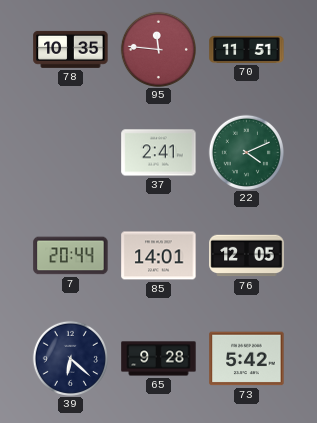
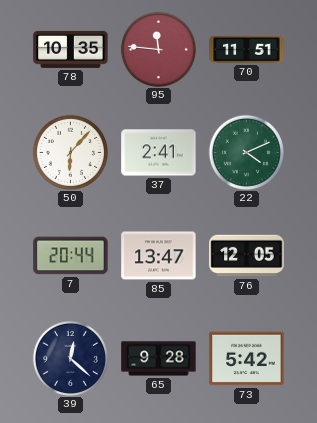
50: none -> 6:07
85: 14:01 -> 13:47
39: 6:22 -> 12:22
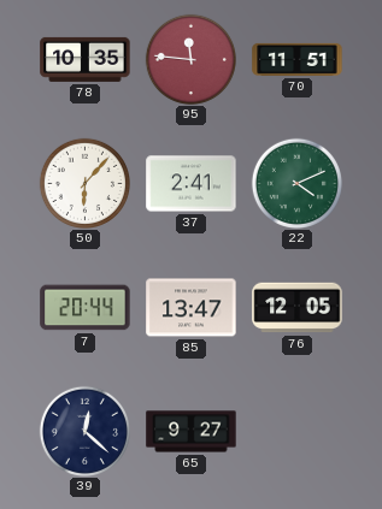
65: 9:28 -> 9:27
73: 5:42 -> none
